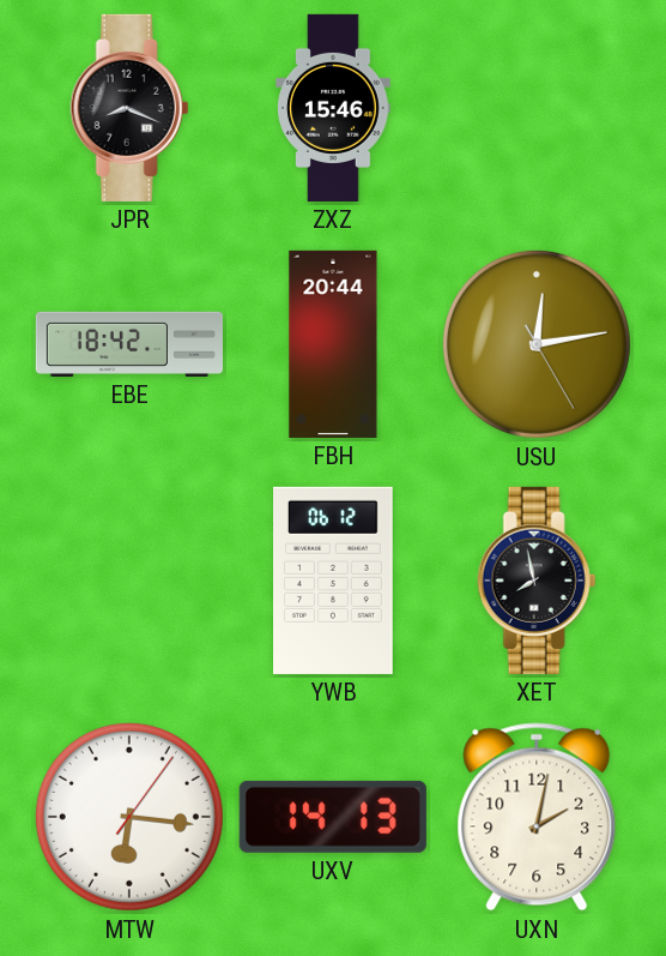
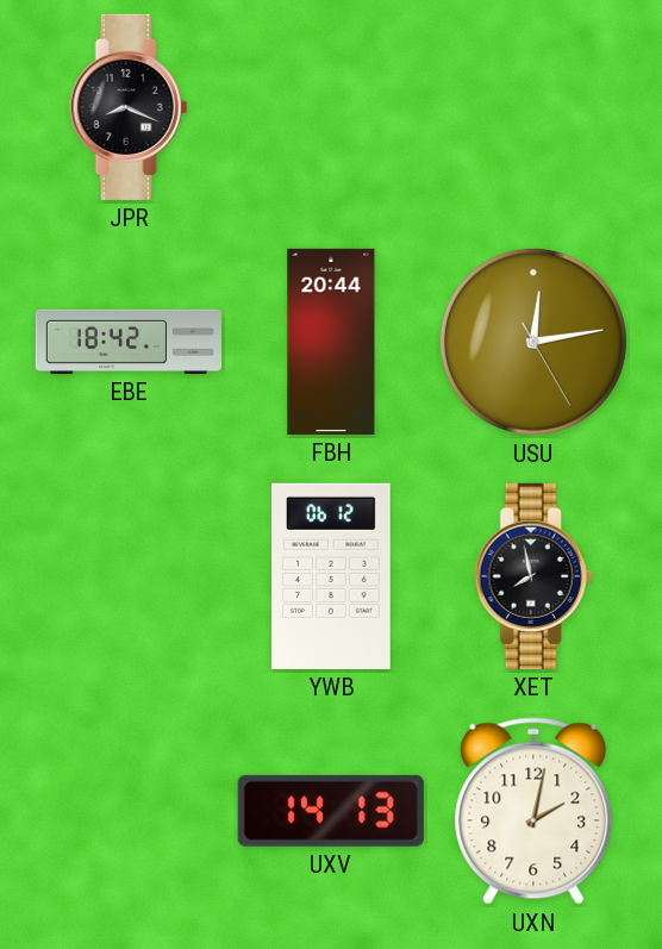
ZXZ: 15:46 -> none
MTW: 6:16 -> none
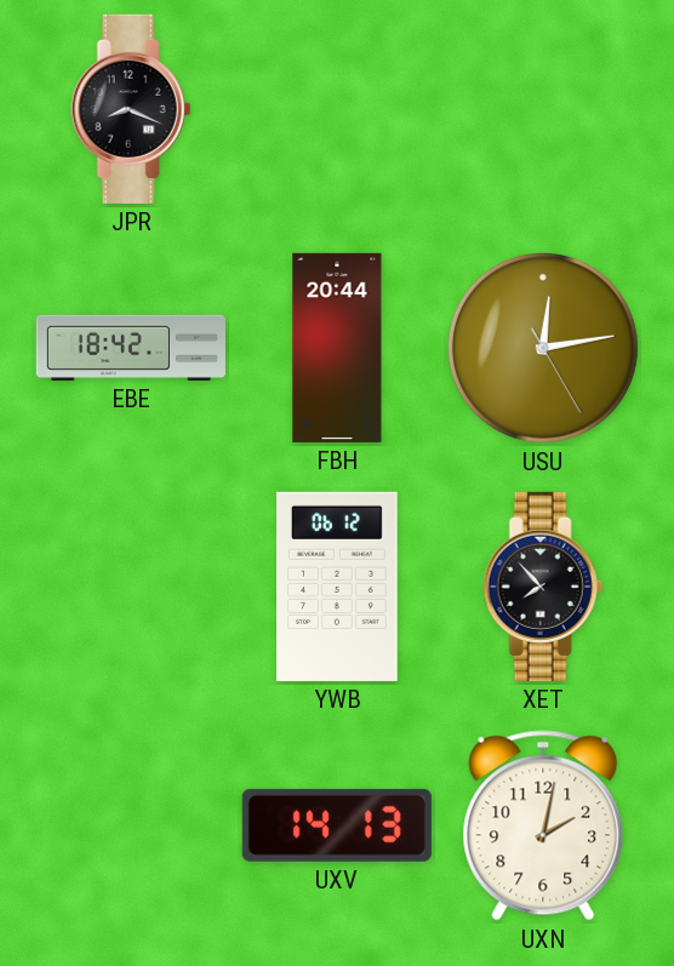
XET: 7:58 -> 7:53
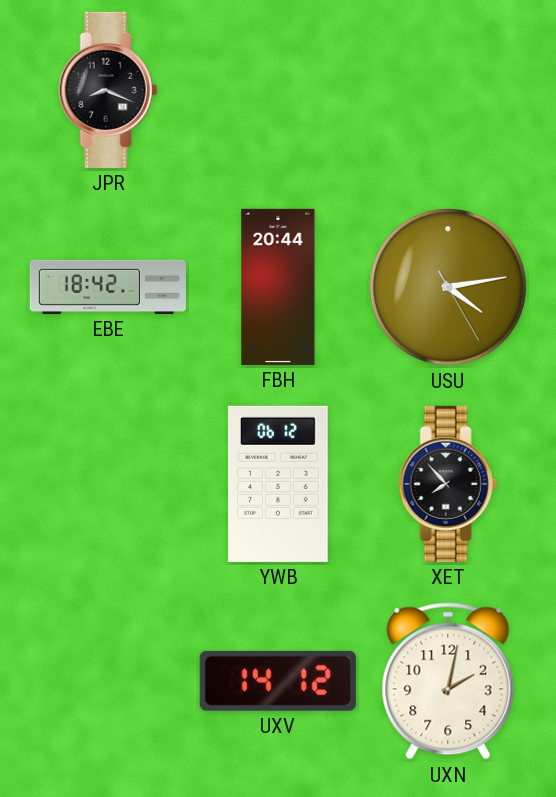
USU: 12:13 -> 4:13
UXV: 14:13 -> 14:12
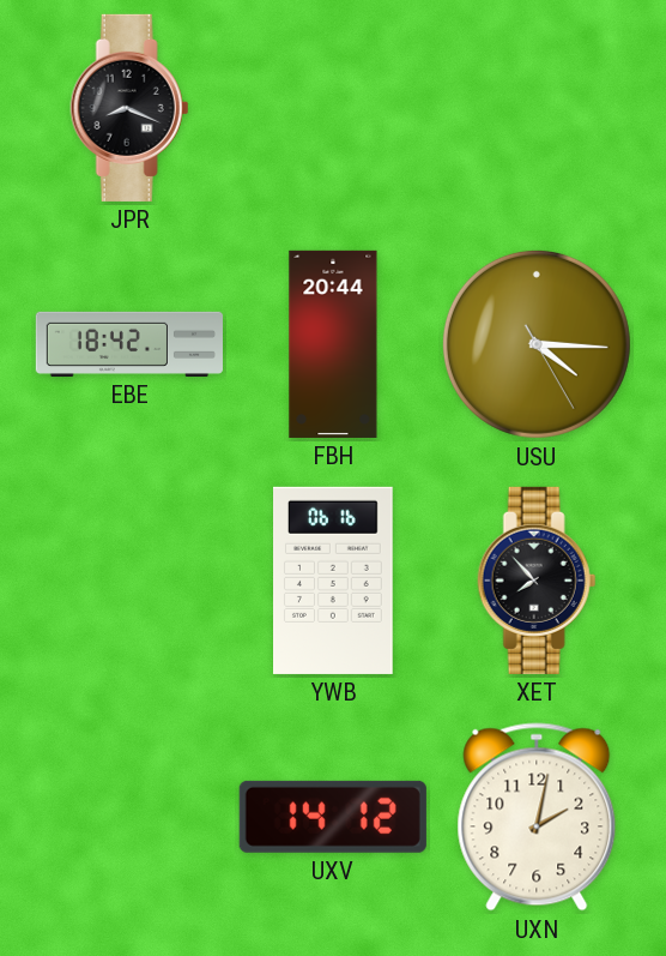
USU: 4:13 -> 4:15
YWB: 06:12 -> 06:16
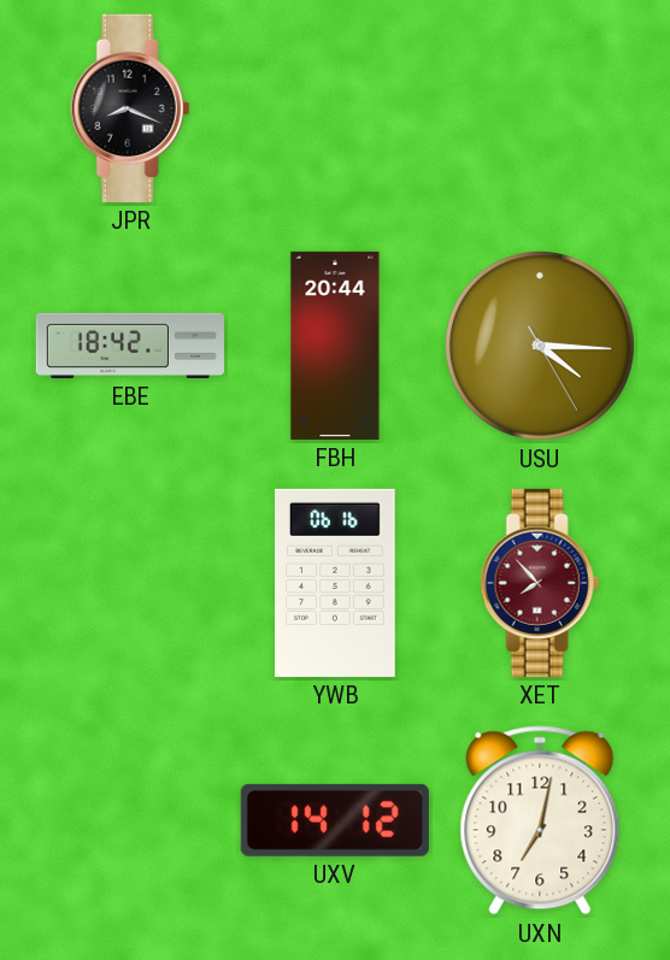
XET dial: black -> burgundy
UXN: 2:02 -> 7:02
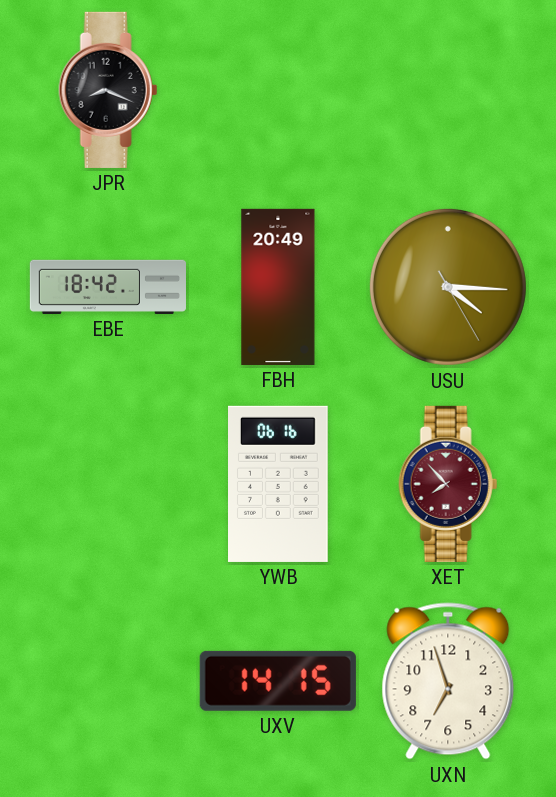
FBH: 20:44 -> 20:49
UXV: 14:12 -> 14:15
UXN: 7:02 -> 6:57
